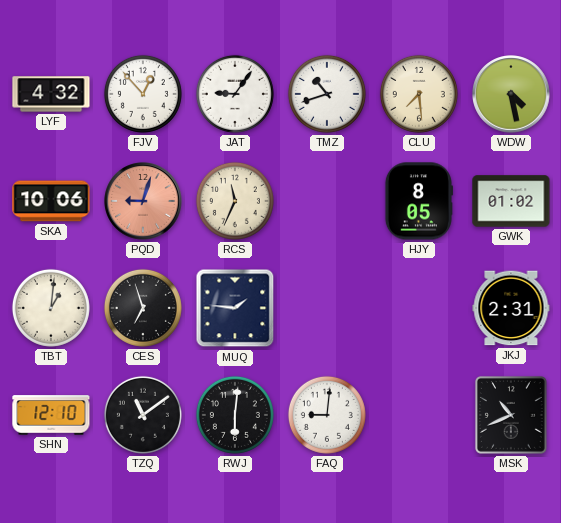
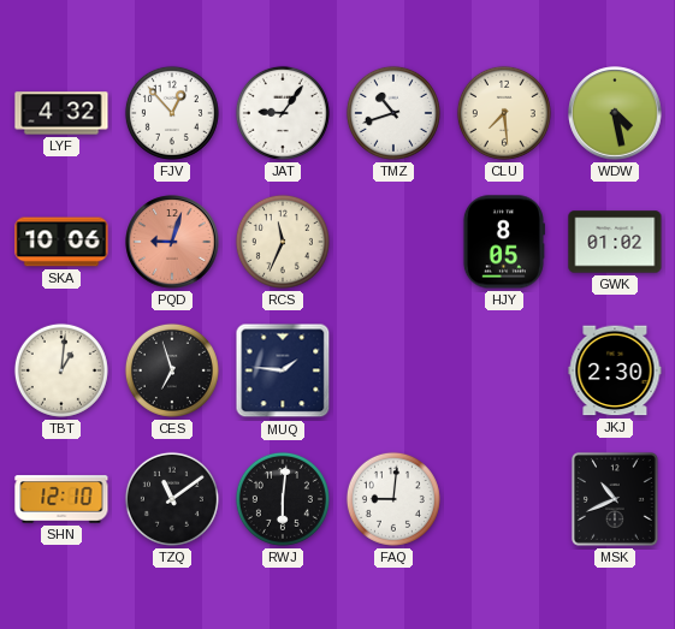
JKJ: 2:31 -> 2:30
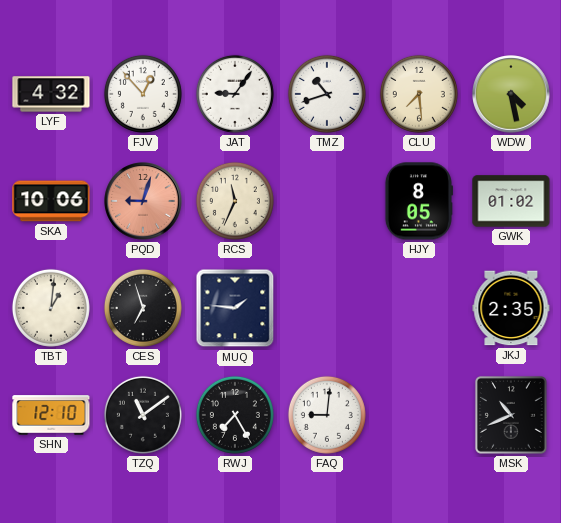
JKJ: 2:30 -> 2:35
RWJ: 6:01 -> 7:25
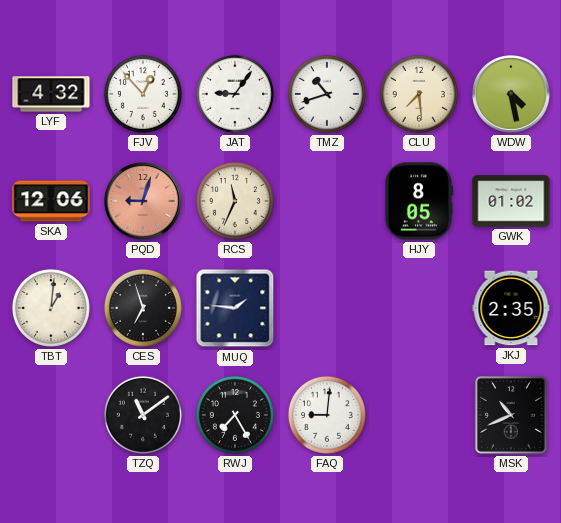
SKA: 10:06 -> 12:06
SHN: 12:10 -> none
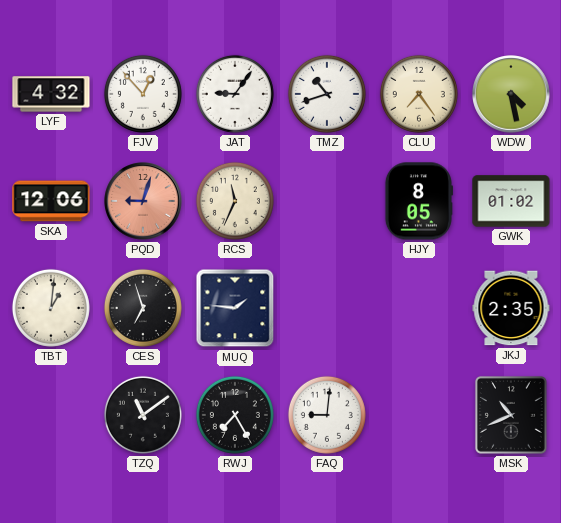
CLU: 7:29 -> 7:24
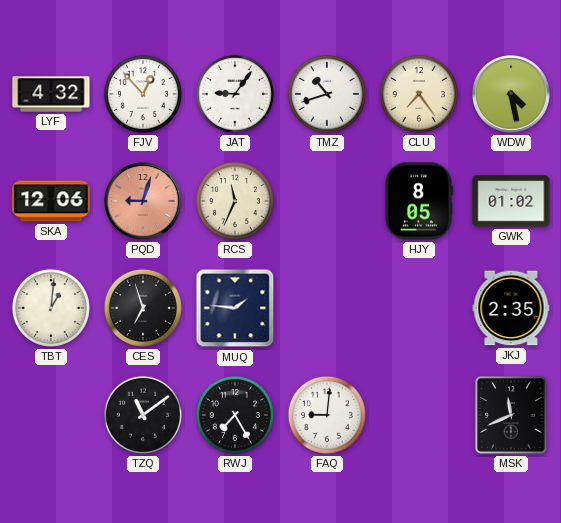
MSK: 10:41 -> 11:41
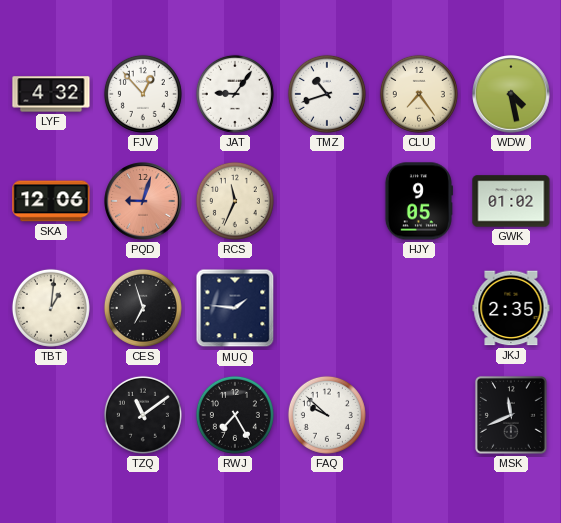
HJY: 8:05 -> 9:05
FAQ: 9:01 -> 9:52
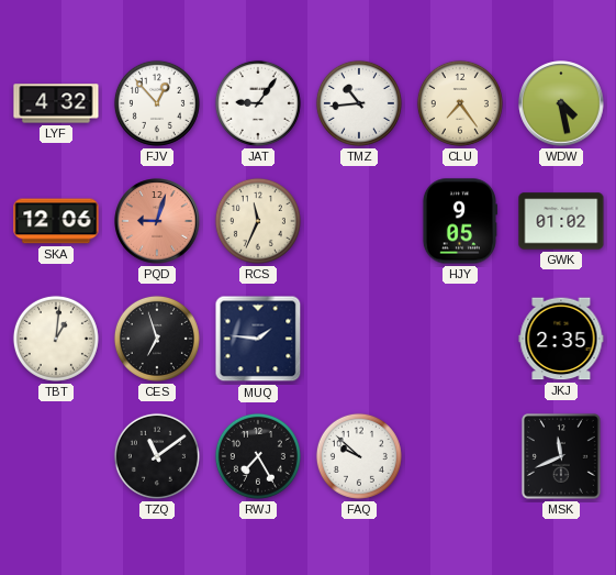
TMZ: 10:42 -> 10:44
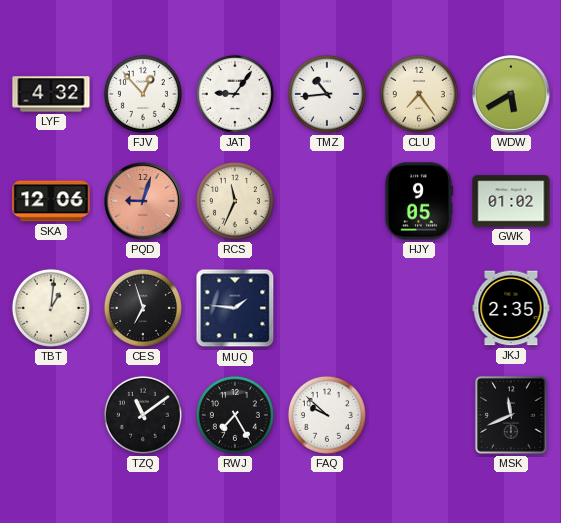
WDW: 4:28 -> 5:40
